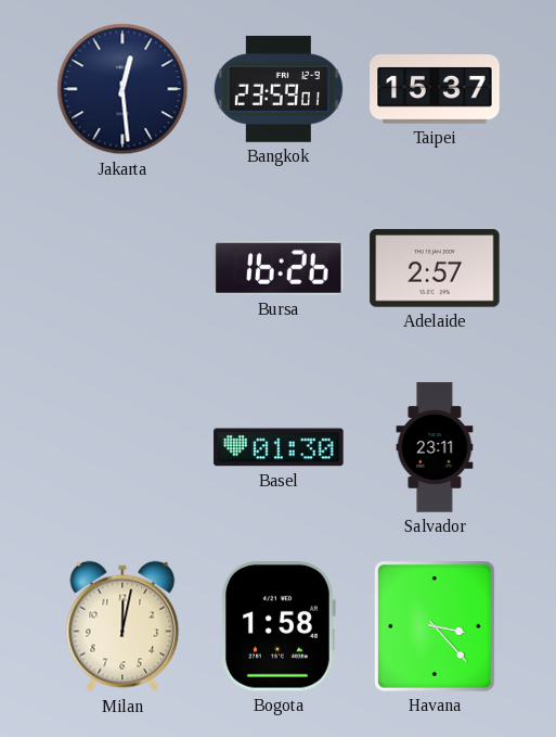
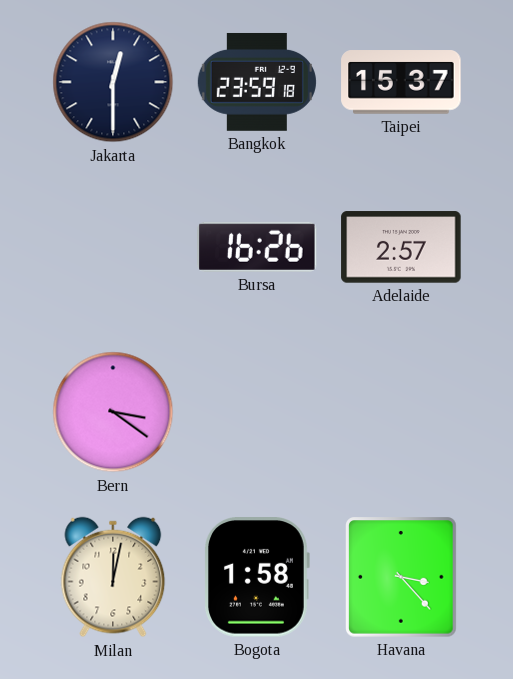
Jakarta: 12:29 -> 12:30
Bangkok: 23:59:01 -> 23:59:18
Bern: none -> 3:21
Basel: 01:30 -> none
Salvador: 23:11 -> none
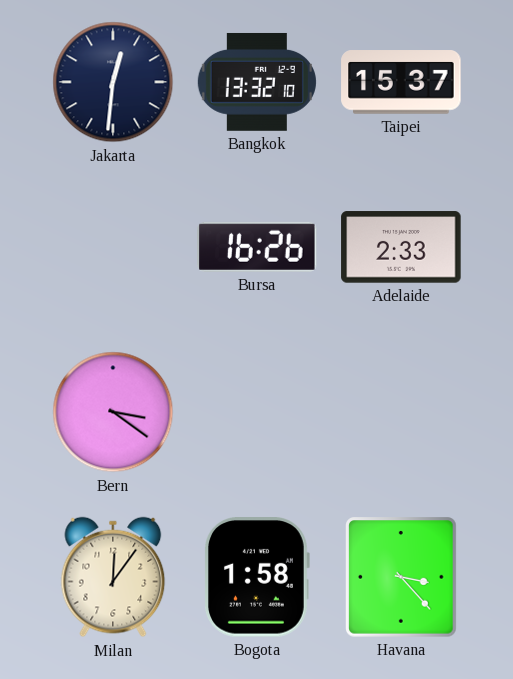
Jakarta: 12:30 -> 12:31
Bangkok: 23:59 -> 13:32
Adelaide: 2:57 -> 2:33
Milan: 12:02 -> 12:06
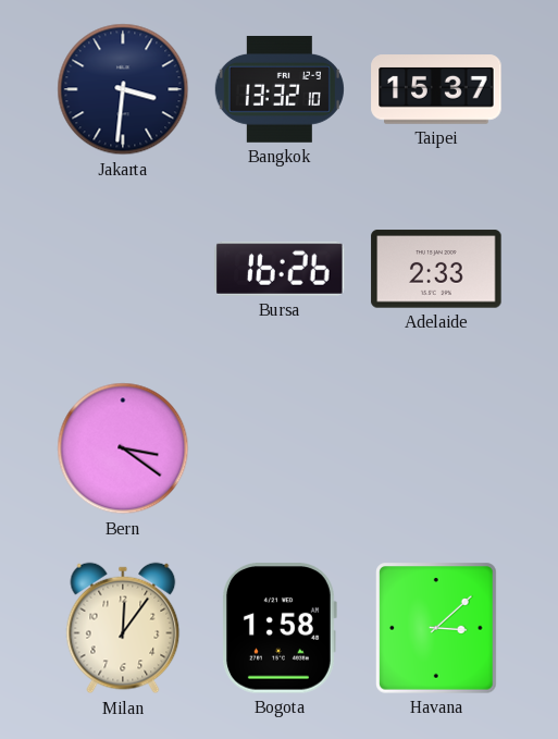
Jakarta: 12:31 -> 3:31
Havana: 3:23 -> 3:08
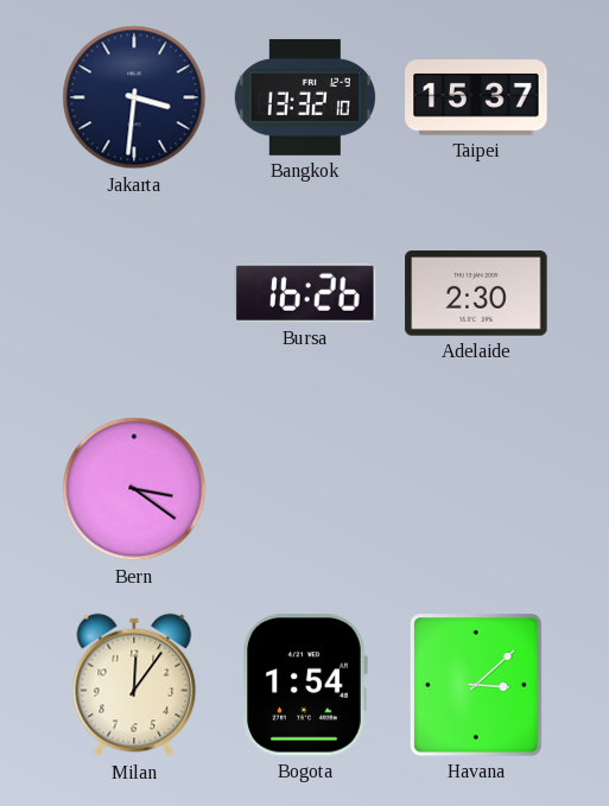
Adelaide: 2:33 -> 2:30
Bogota: 1:58 -> 1:54
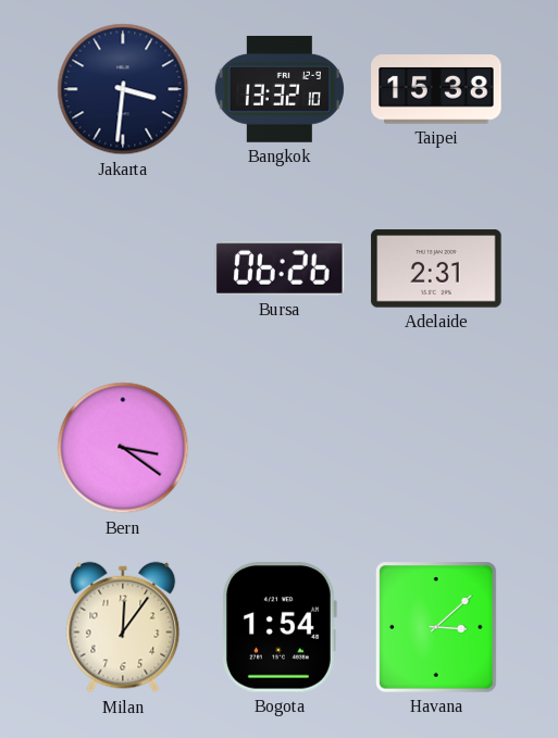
Taipei: 15:37 -> 15:38
Bursa: 16:26 -> 06:26
Adelaide: 2:30 -> 2:31
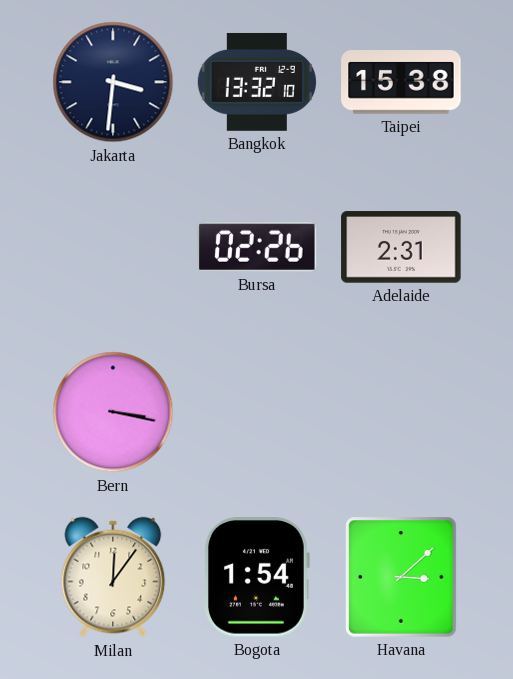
Bursa: 06:26 -> 02:26
Bern: 3:21 -> 3:17
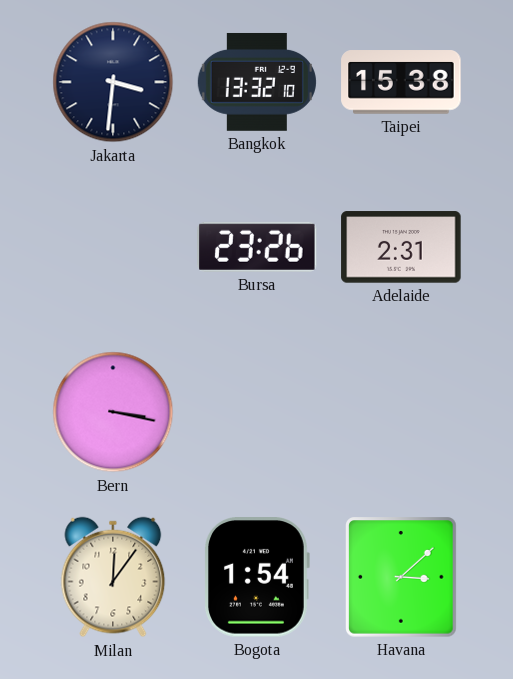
Bursa: 02:26 -> 23:26
